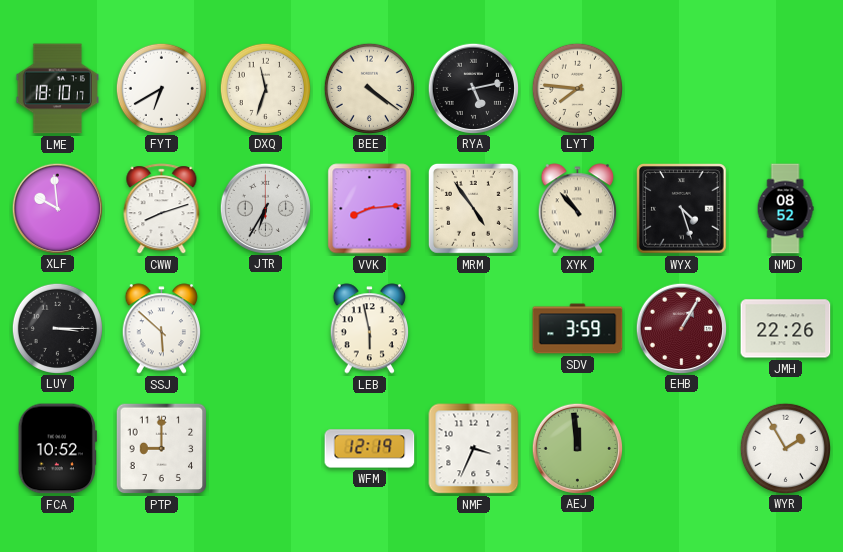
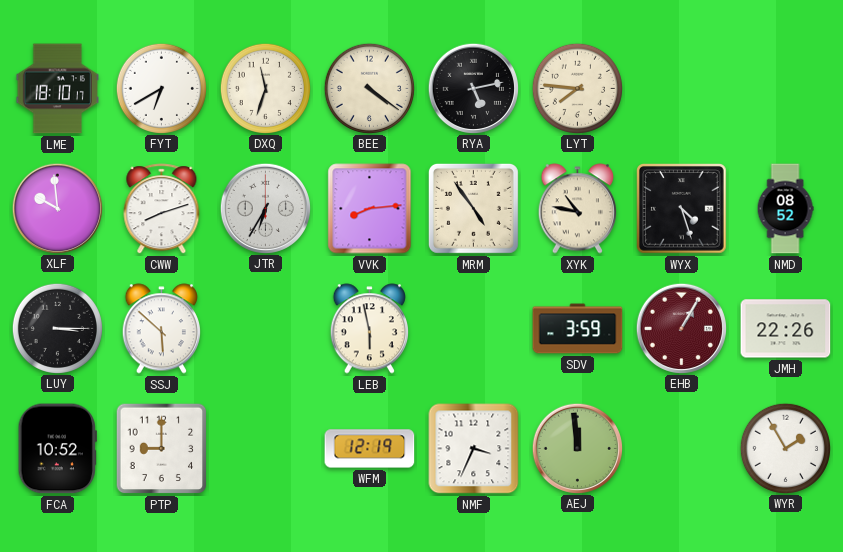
XYK: 10:53 -> 10:47
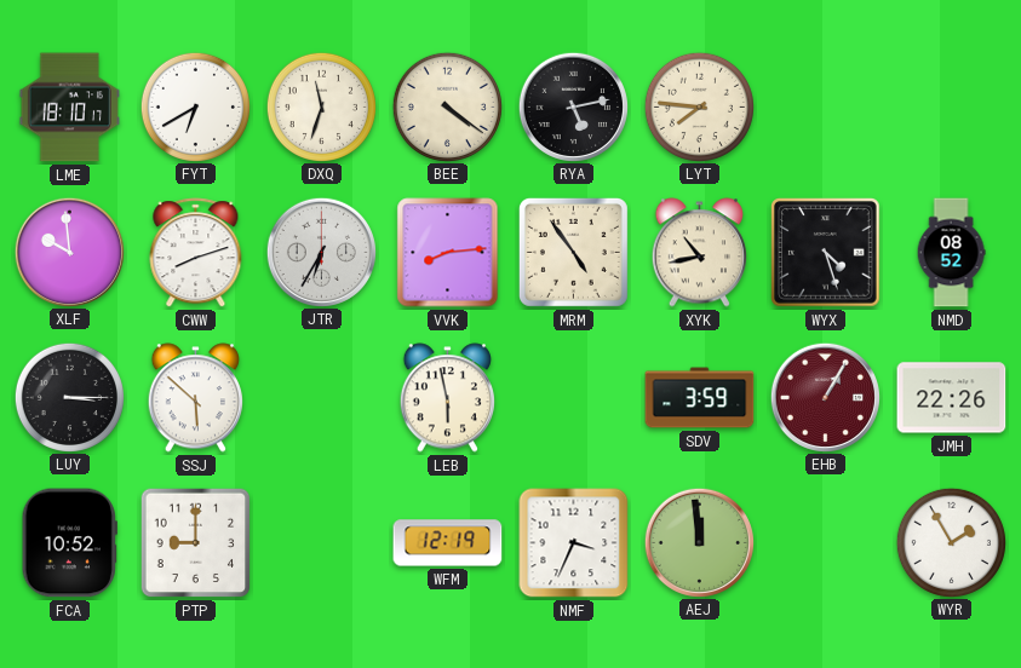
XYK: 10:47 -> 10:43
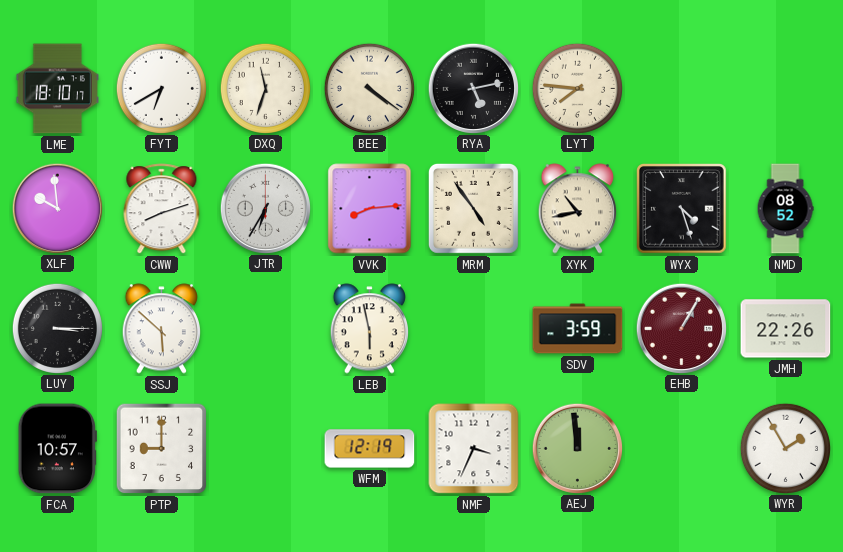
FCA: 10:52 -> 10:57
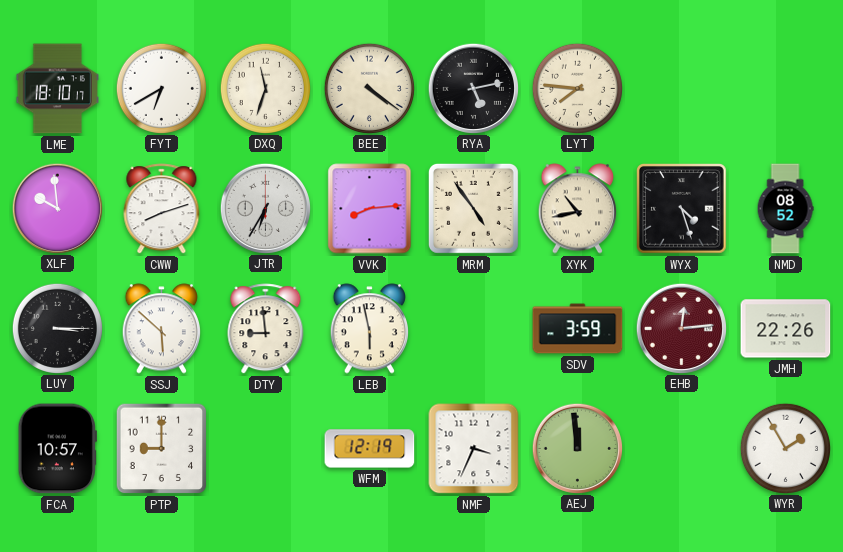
DTY: none -> 8:59
EHB: 1:05 -> 12:14
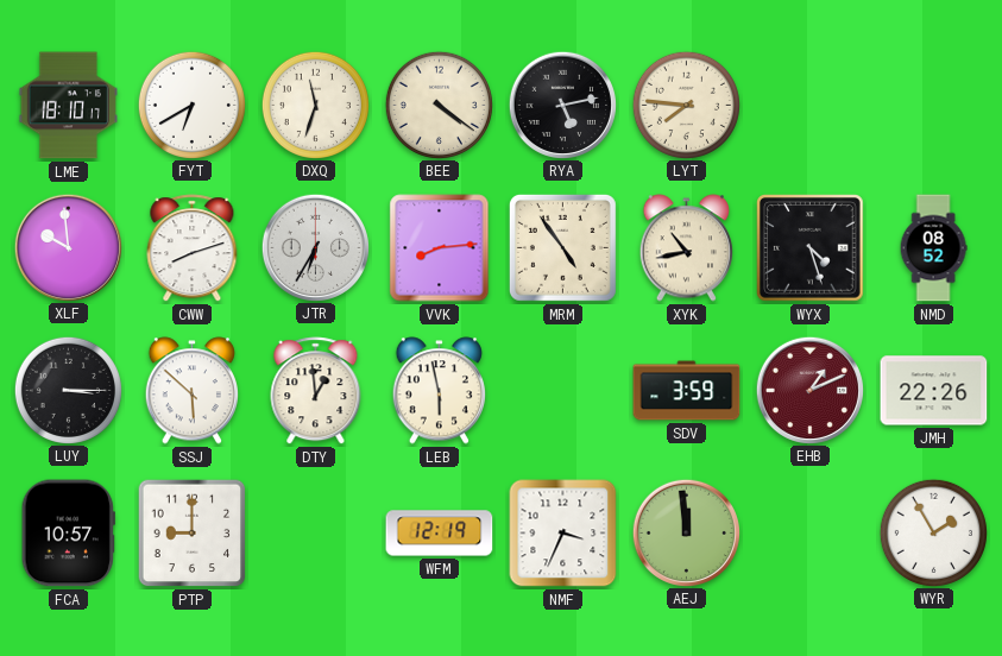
DTY: 8:59 -> 12:59
EHB: 12:14 -> 1:11
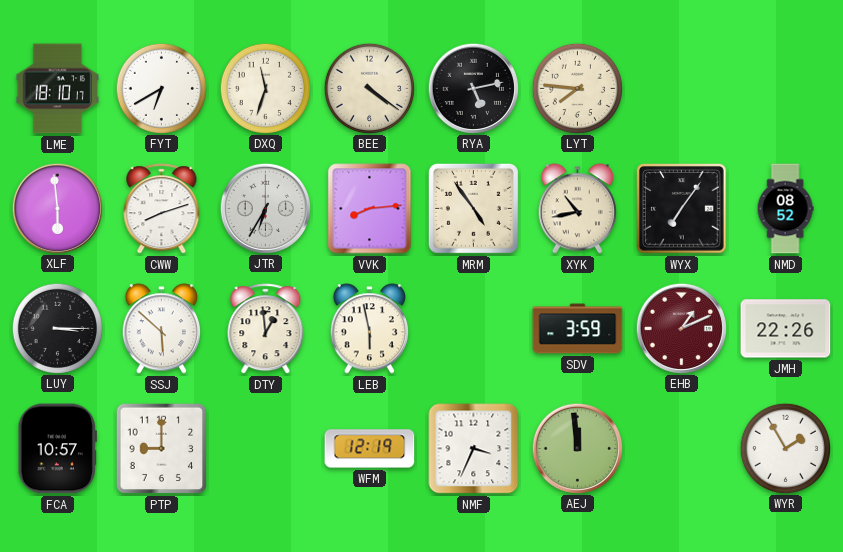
XLF: 9:59 -> 5:59
WYX: 4:27 -> 7:06
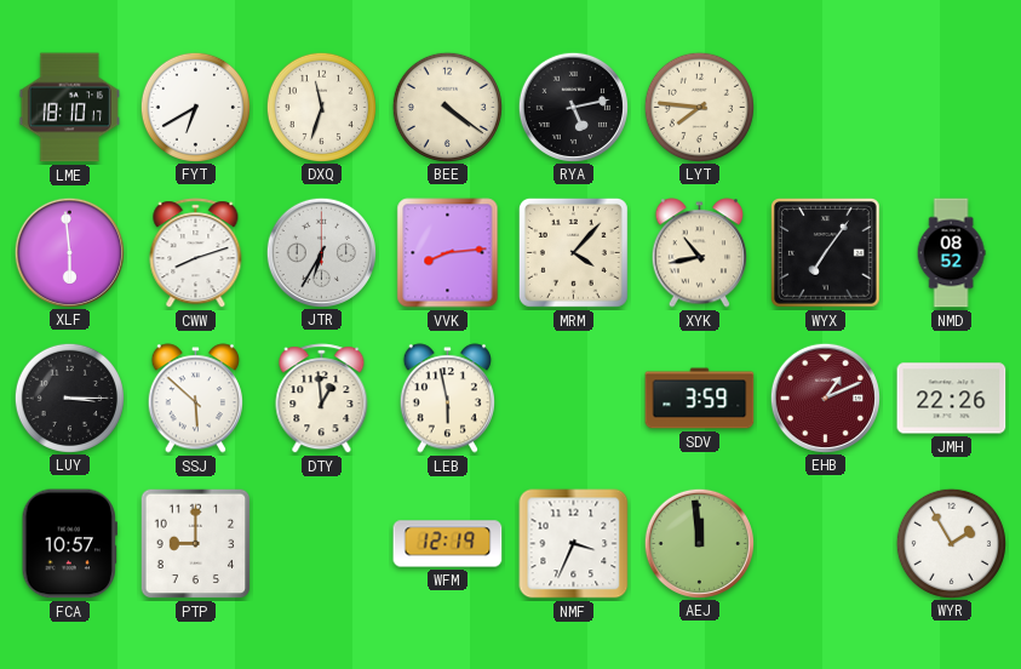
MRM: 4:54 -> 4:07
